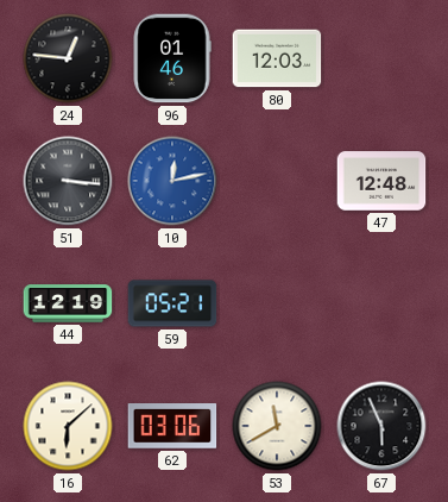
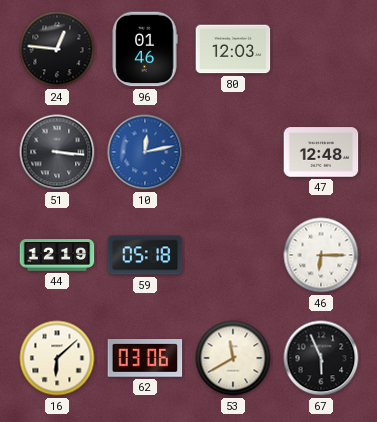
59: 05:21 -> 05:18
46: none -> 6:15
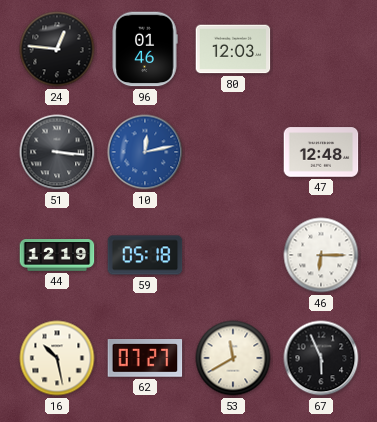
16: 6:08 -> 10:28
62: 03:06 -> 07:27
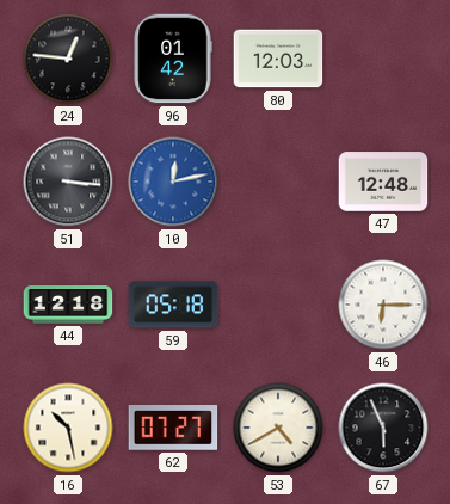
96: 01:46 -> 01:42
44: 12:19 -> 12:18
53: 11:40 -> 4:40
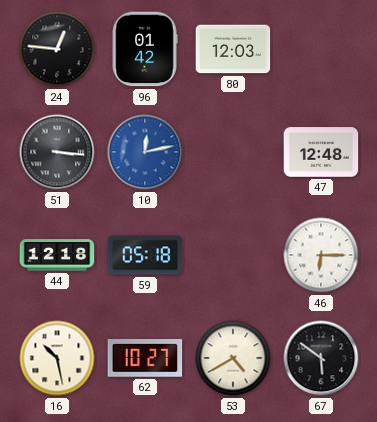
62: 07:27 -> 10:27
67: 5:56 -> 5:51
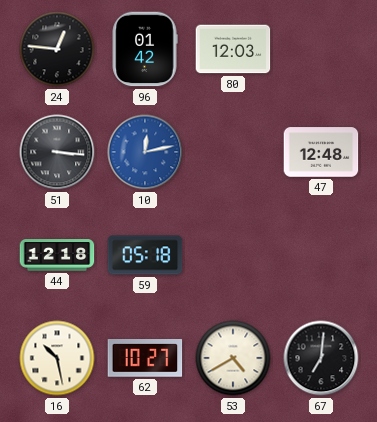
46: 6:15 -> none
67: 5:51 -> 7:01
